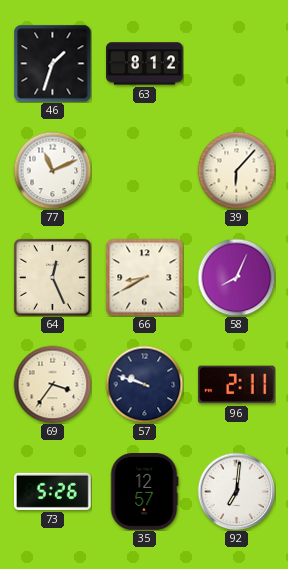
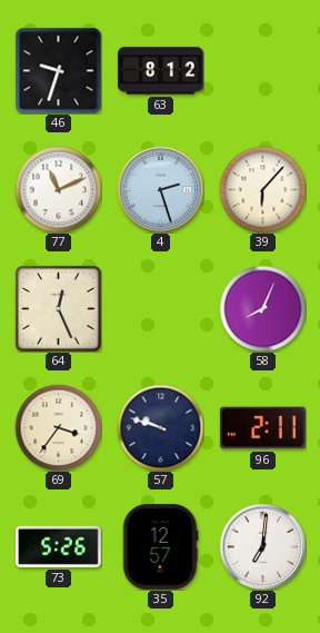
46: 1:33 -> 9:33
4: none -> 2:27
66: 8:40 -> none
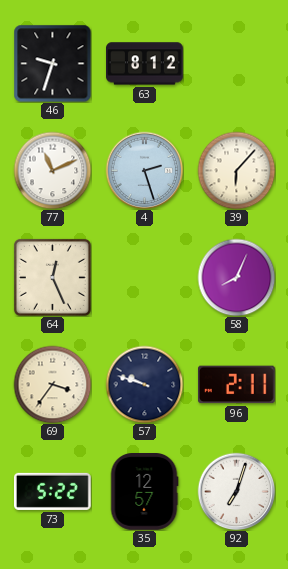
73: 5:26 -> 5:22
92: 7:01 -> 7:03
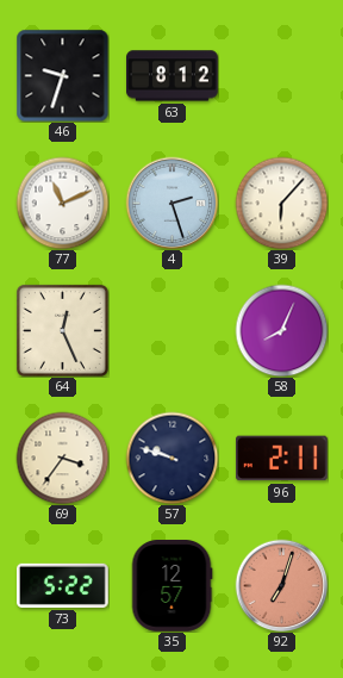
92 dial: white -> salmon
